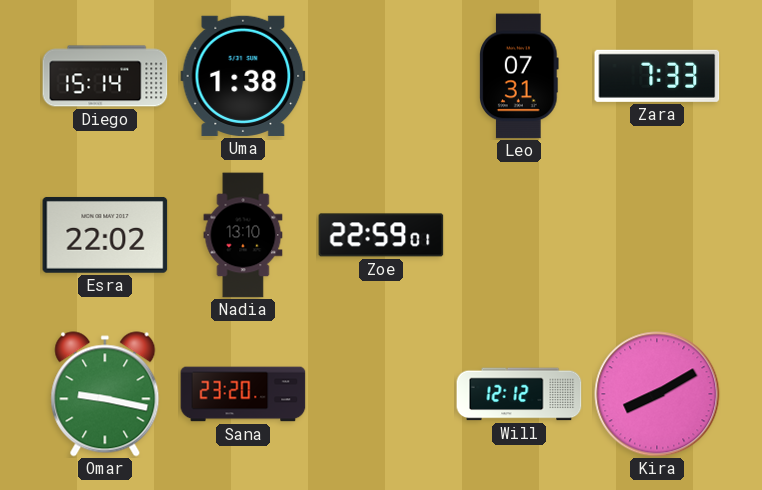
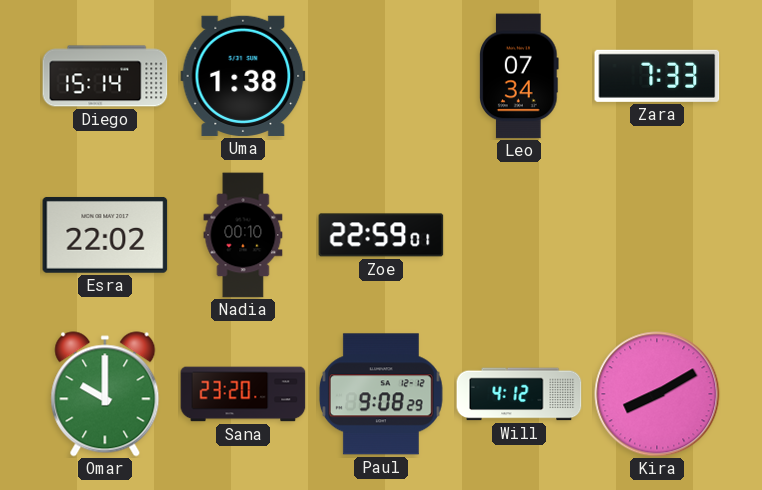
Leo: 07:31 -> 07:34
Nadia: 13:10 -> 00:10
Omar: 9:17 -> 10:00
Paul: none -> 9:08
Will: 12:12 -> 4:12
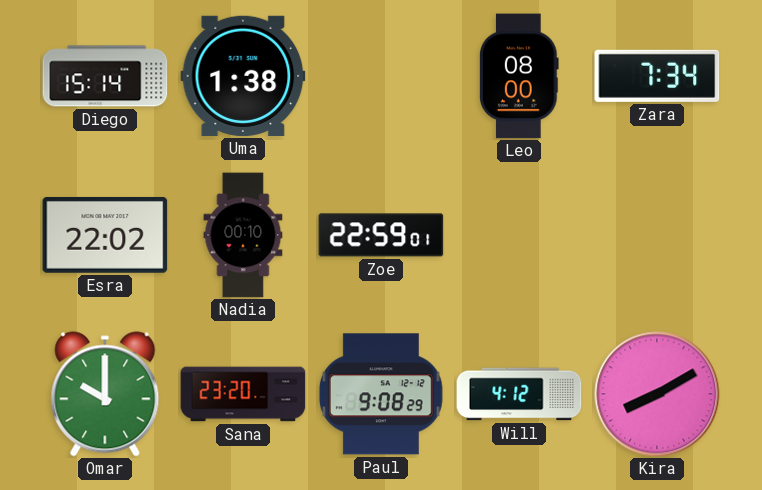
Leo: 07:34 -> 08:00
Zara: 7:33 -> 7:34
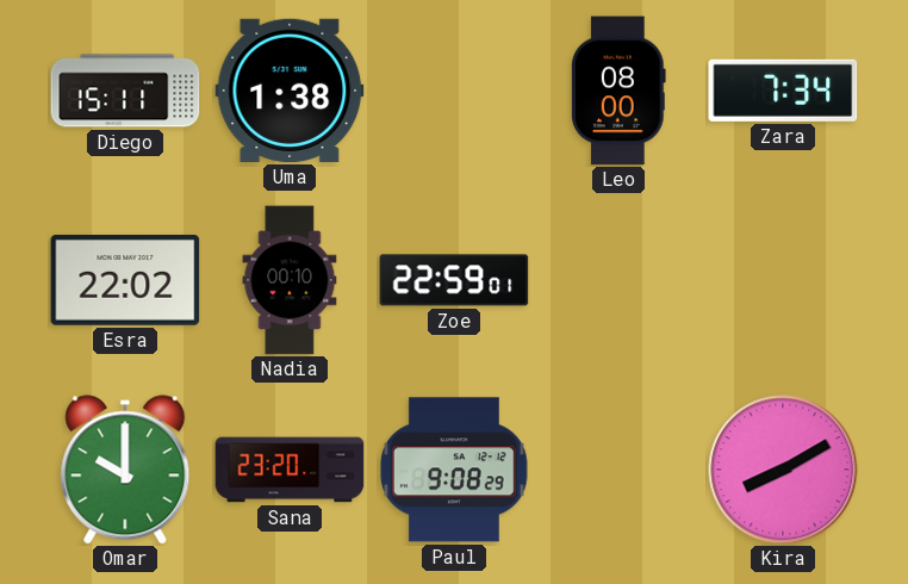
Diego: 15:14 -> 15:11
Will: 4:12 -> none
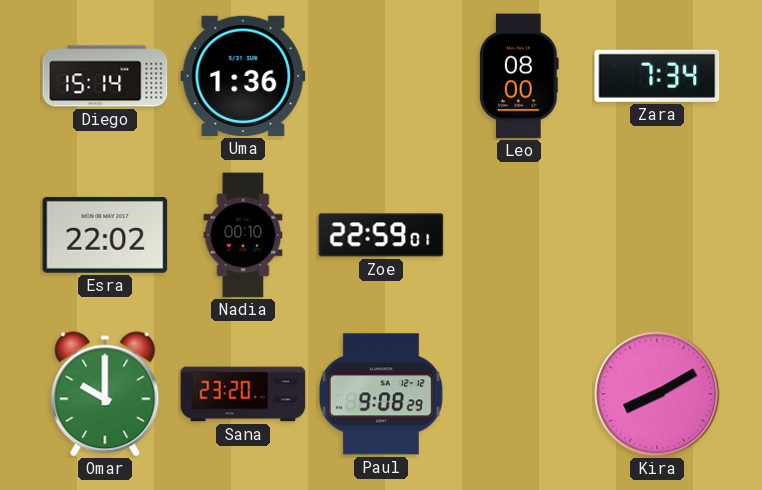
Diego: 15:11 -> 15:14
Uma: 1:38 -> 1:36
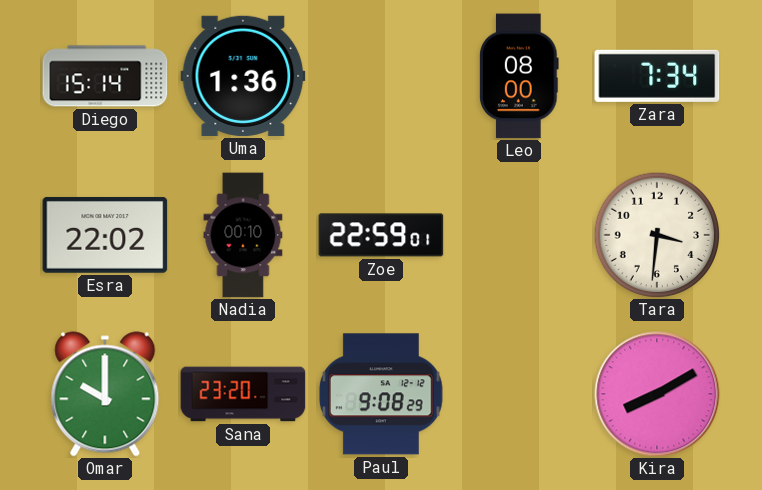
Tara: none -> 3:31
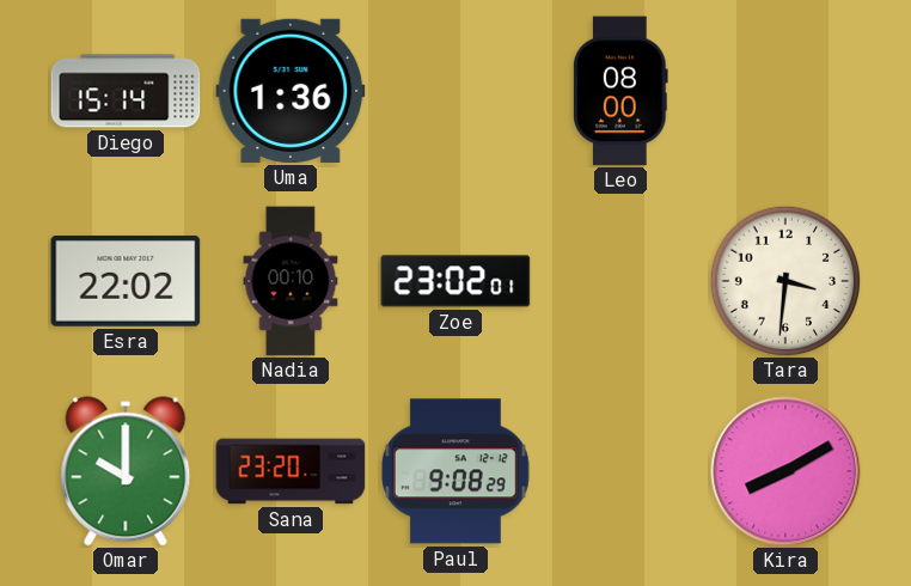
Zara: 7:34 -> none
Zoe: 22:59 -> 23:02
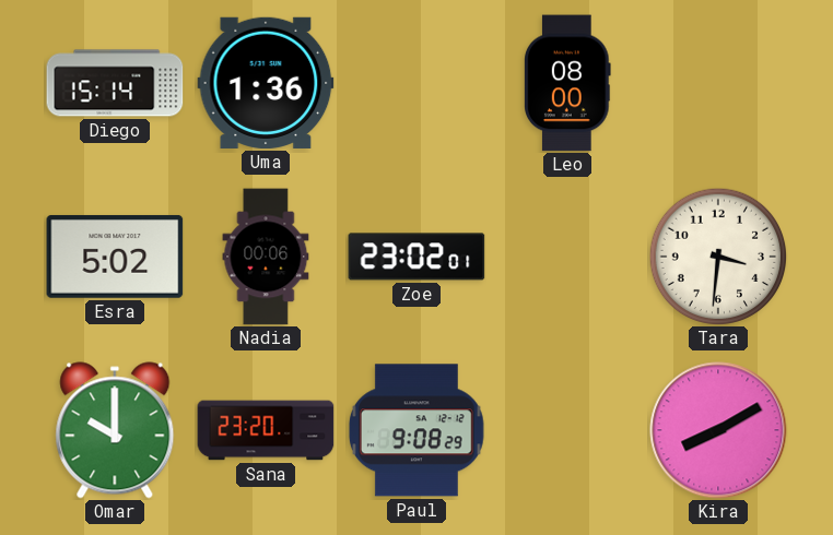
Esra: 22:02 -> 5:02
Nadia: 00:10 -> 00:06
